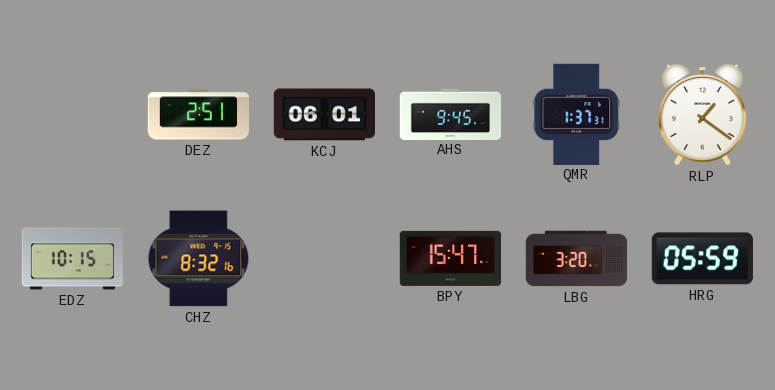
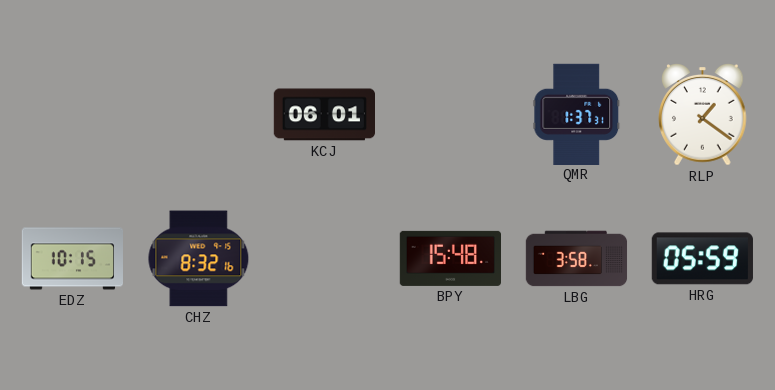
DEZ: 2:51 -> none
AHS: 9:45 -> none
BPY: 15:47 -> 15:48
LBG: 3:20 -> 3:58
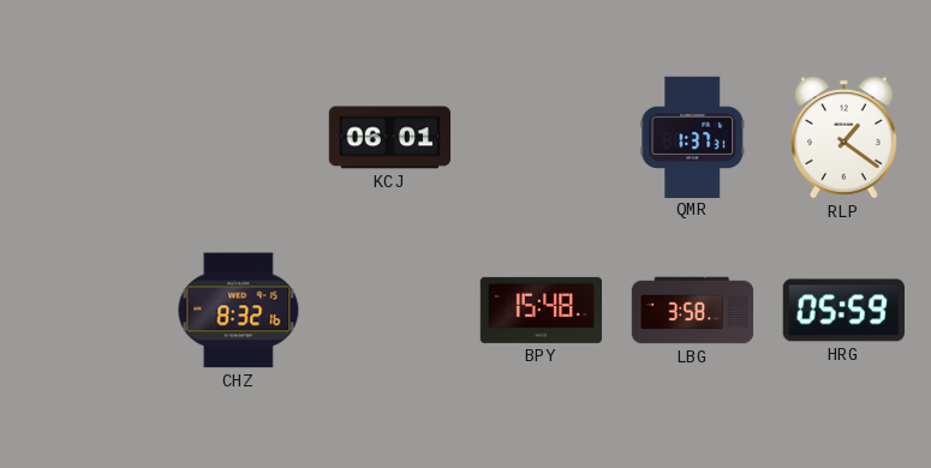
EDZ: 10:15 -> none
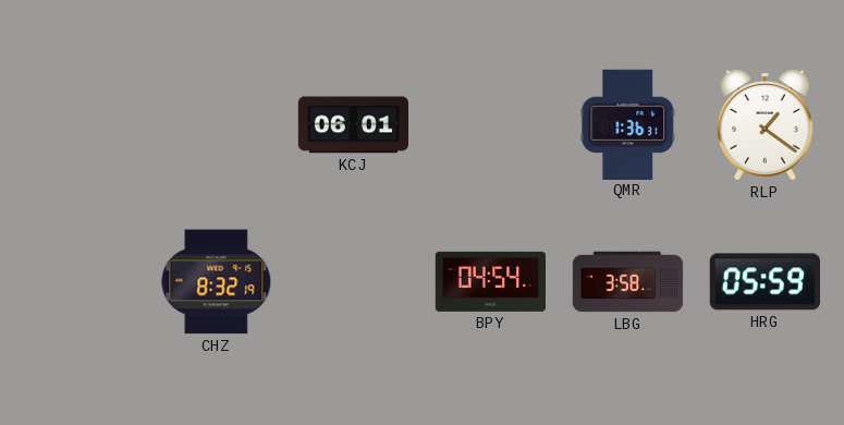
QMR: 1:37 -> 1:36
CHZ: 8:32:16 -> 8:32:19
BPY: 15:48 -> 04:54
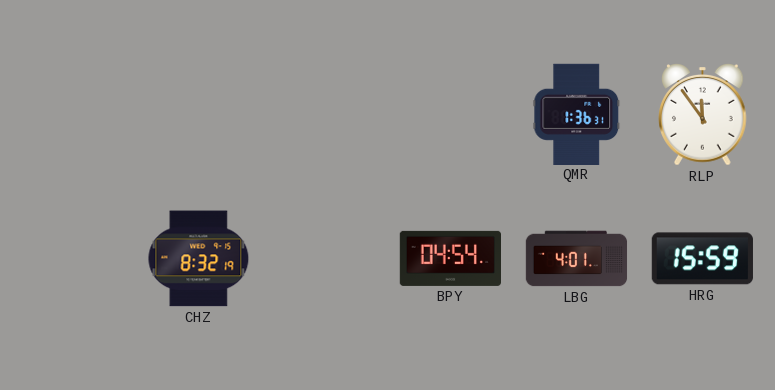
KCJ: 06:01 -> none
RLP: 1:21 -> 11:54
LBG: 3:58 -> 4:01
HRG: 05:59 -> 15:59
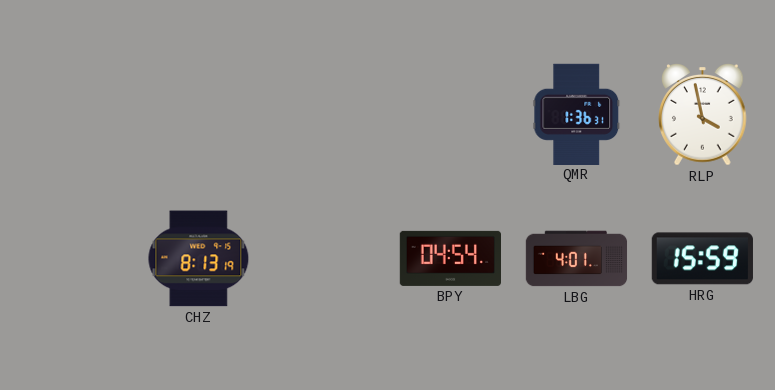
RLP: 11:54 -> 3:58
CHZ: 8:32 -> 8:13
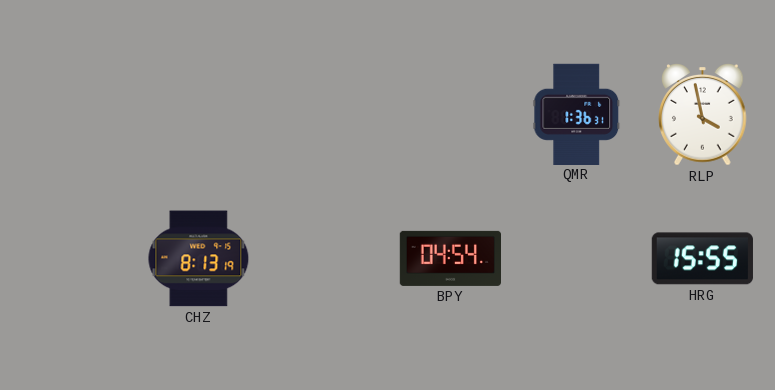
LBG: 4:01 -> none
HRG: 15:59 -> 15:55
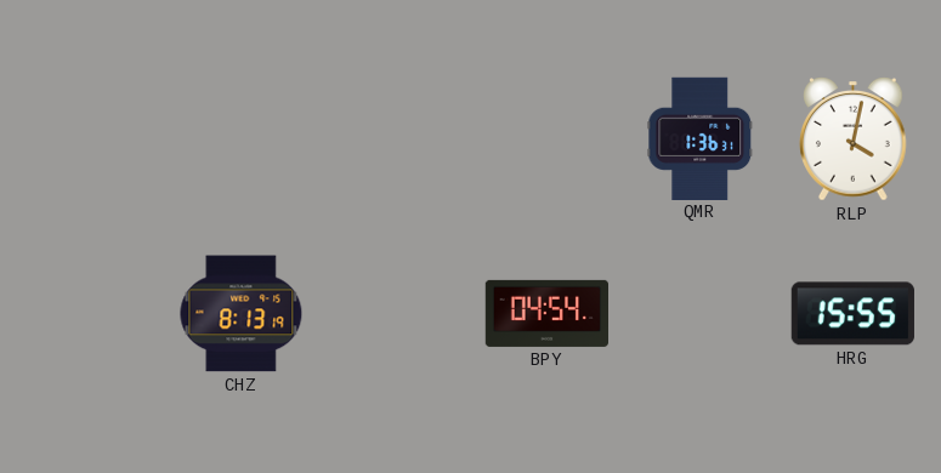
RLP: 3:58 -> 4:02
